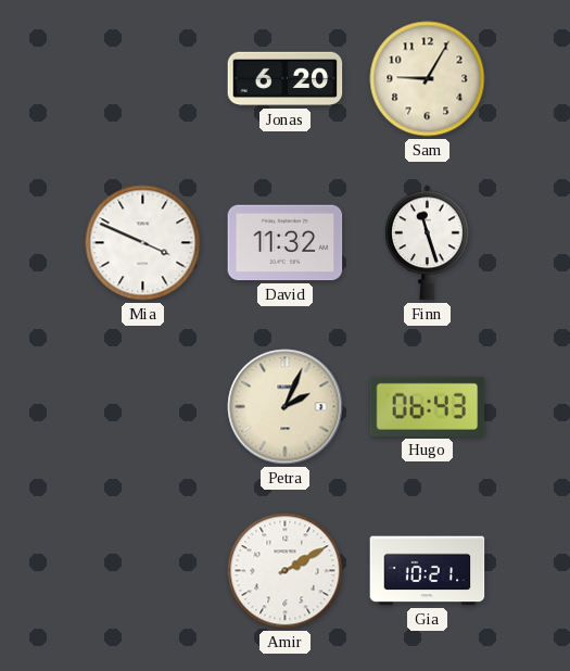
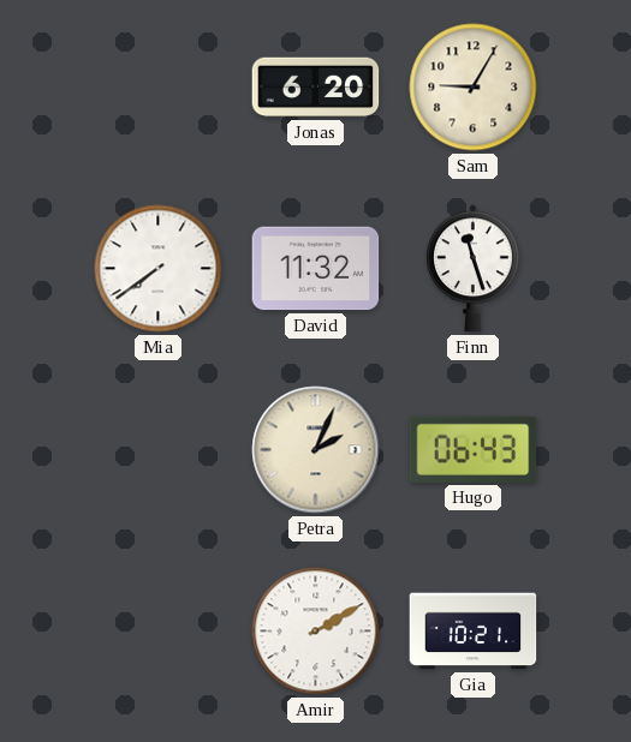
Mia: 3:49 -> 7:39
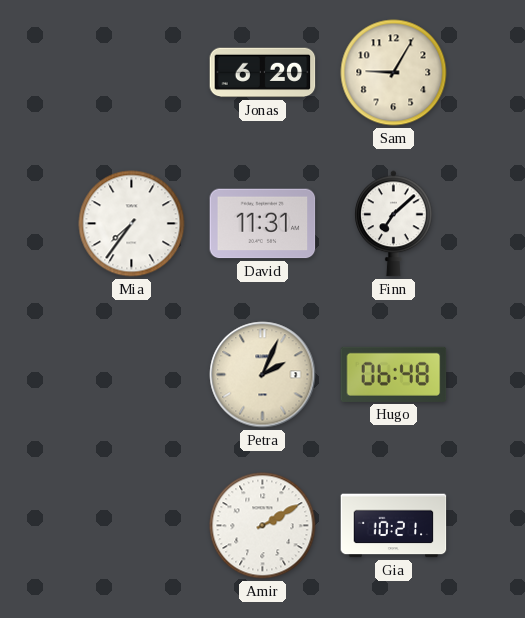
Mia: 7:39 -> 7:36
David: 11:32 -> 11:31
Finn: 11:27 -> 7:08
Hugo: 06:43 -> 06:48
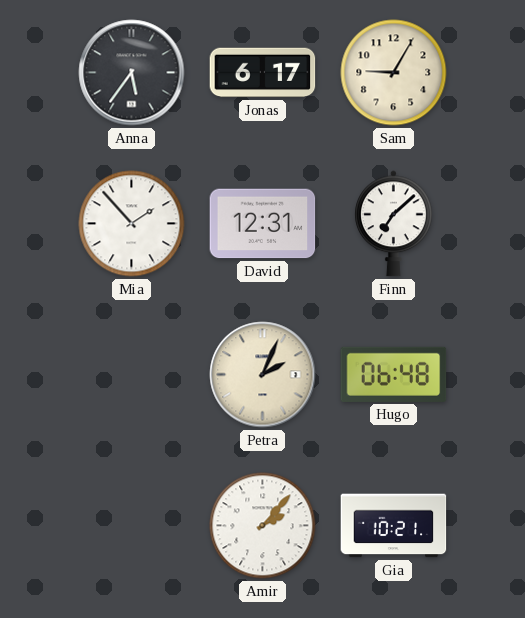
Anna: none -> 5:36
Jonas: 6:20 -> 6:17
Mia: 7:36 -> 1:53
David: 11:31 -> 12:31
Amir: 2:10 -> 2:07
